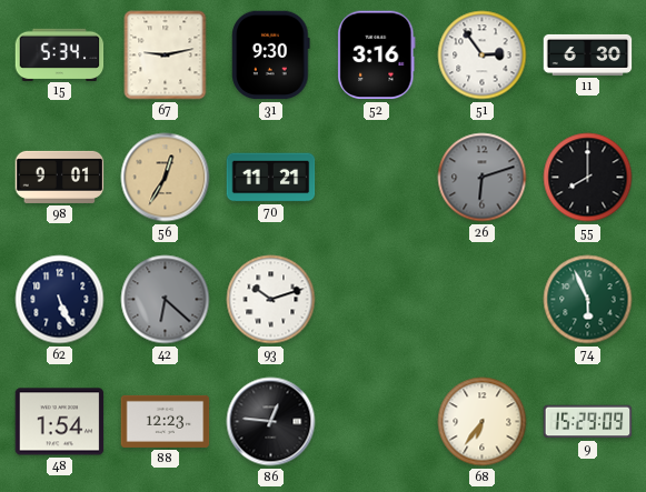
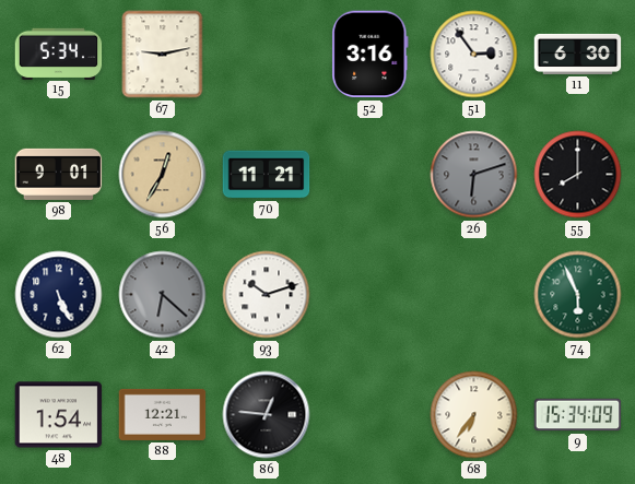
31: 9:30 -> none
88: 12:23 -> 12:21
9: 15:29 -> 15:34
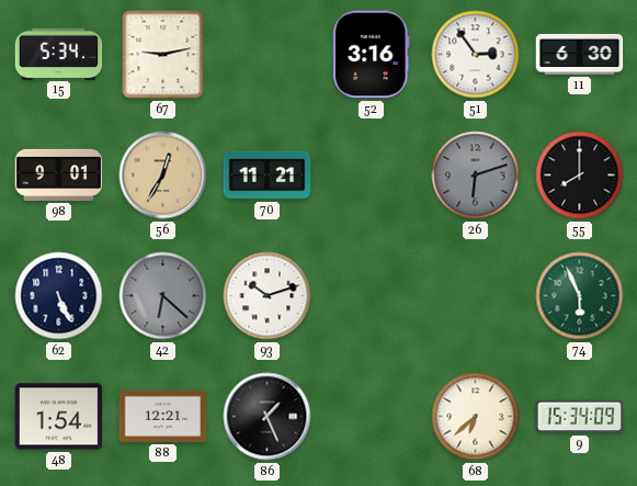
86: 12:46 -> 1:26
68: 6:36 -> 6:38
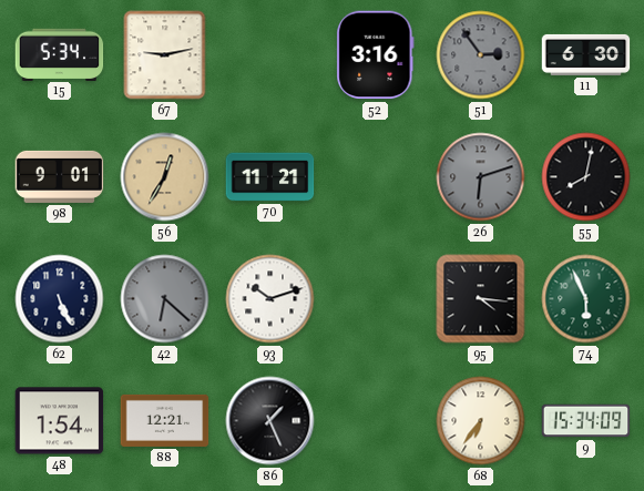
51 dial: white -> grey
55: 8:00 -> 8:02
95: none -> 4:16
68: 6:38 -> 6:36
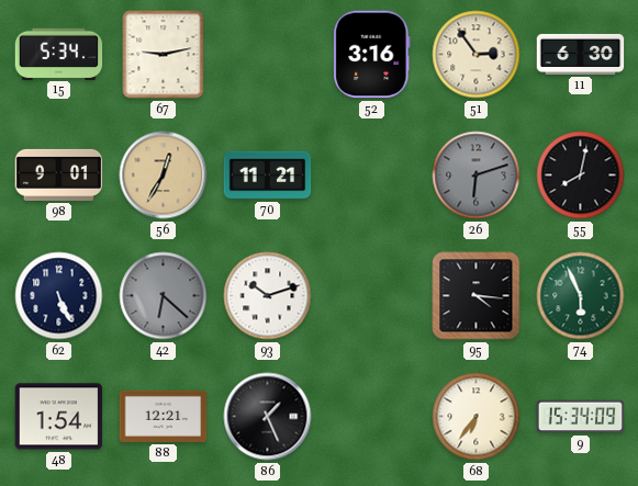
51 dial: grey -> cream
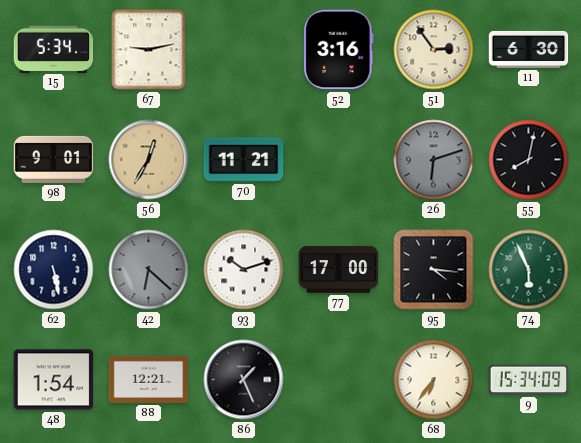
62: 5:26 -> 5:28
77: none -> 17:00
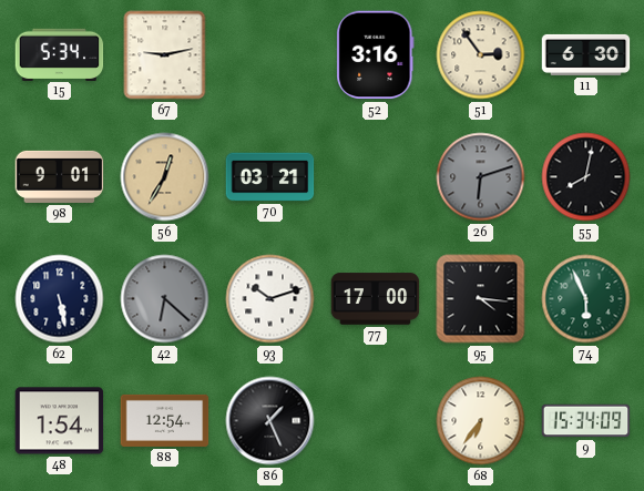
70: 11:21 -> 03:21
88: 12:21 -> 12:54
